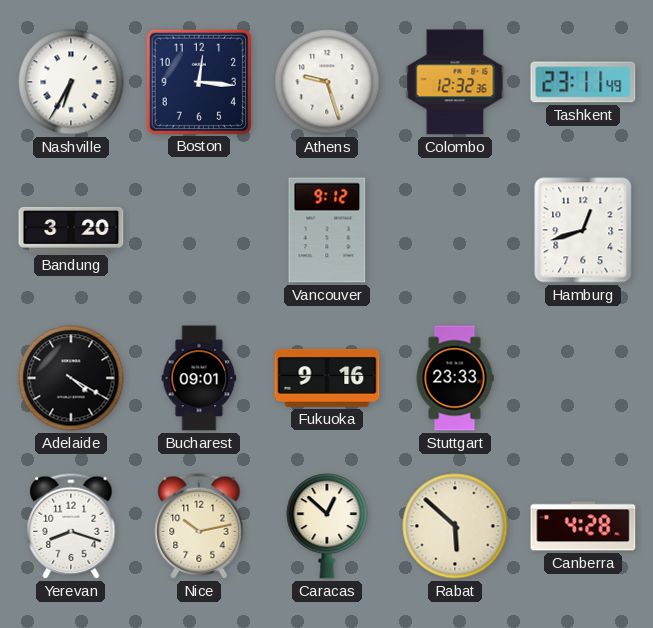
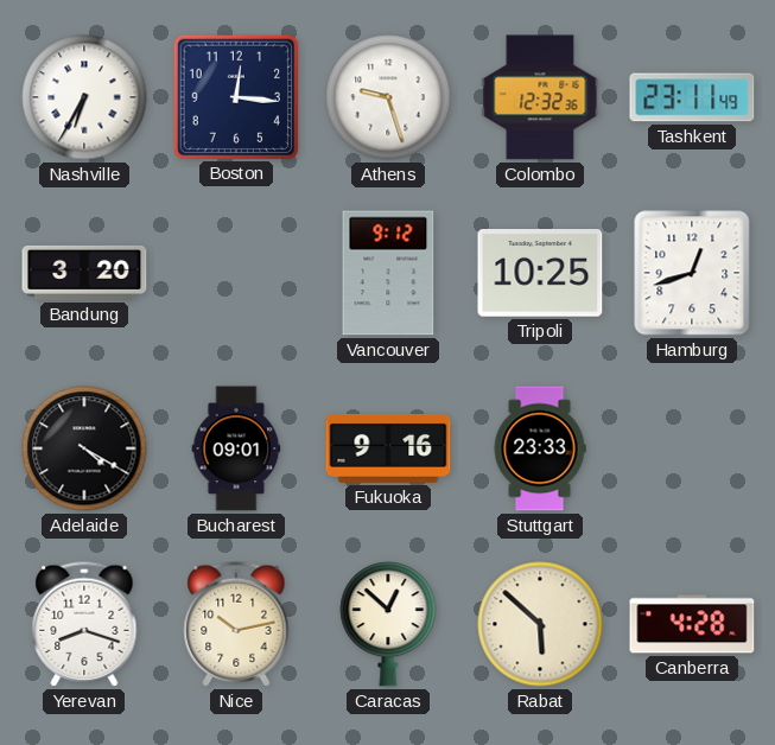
Tripoli: none -> 10:25
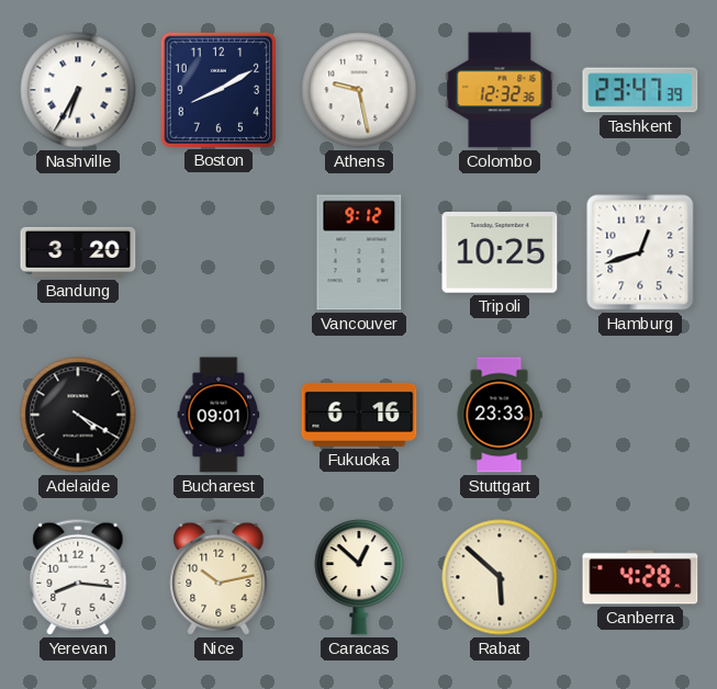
Boston: 12:16 -> 8:10
Athens: 9:27 -> 9:28
Tashkent: 23:11 -> 23:47
Fukuoka: 9:16 -> 6:16
Yerevan: 8:18 -> 8:16
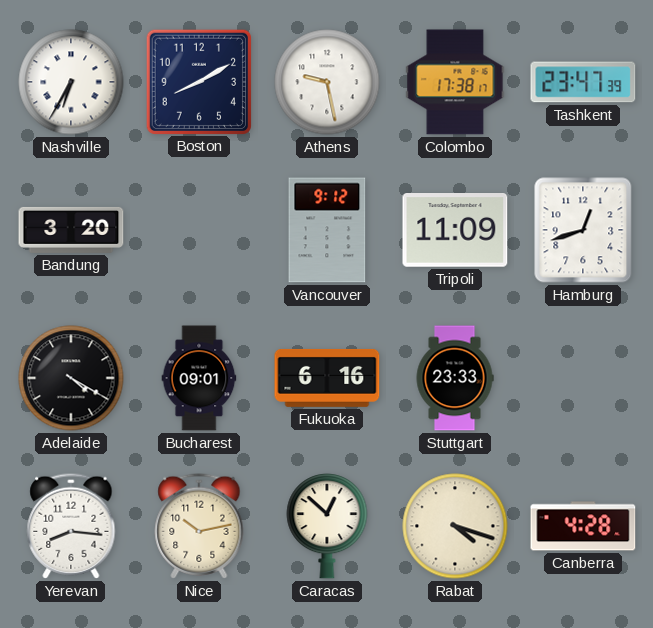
Colombo: 12:32 -> 17:38
Tripoli: 10:25 -> 11:09
Rabat: 5:52 -> 4:18
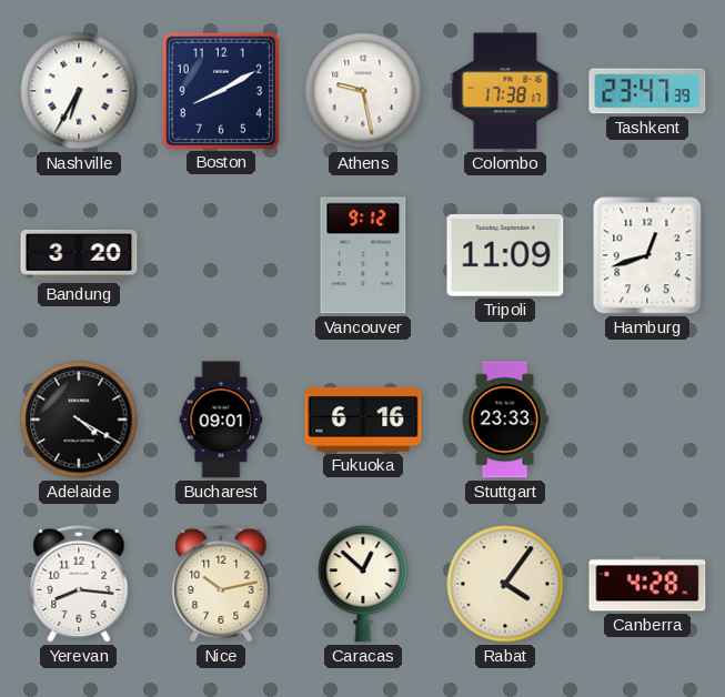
Rabat: 4:18 -> 4:06
